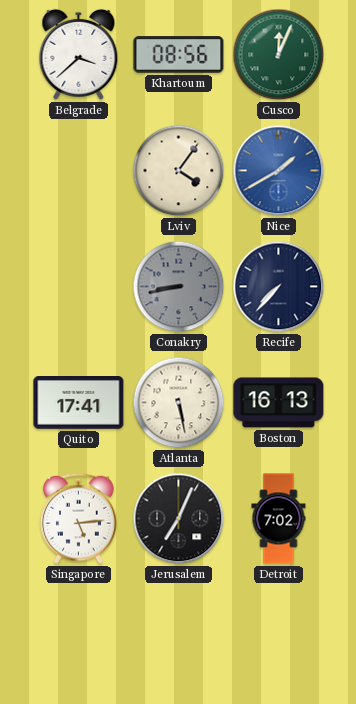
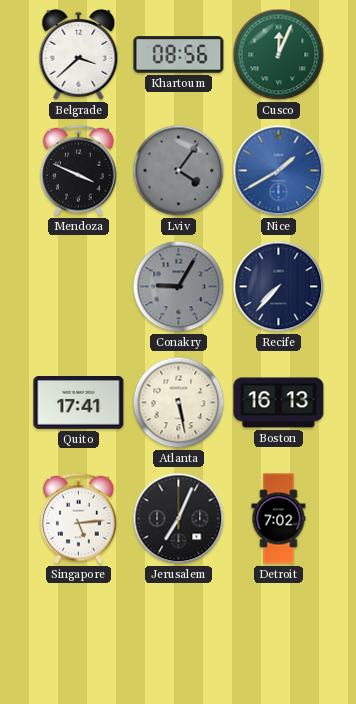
Mendoza: none -> 3:49
Lviv dial: cream -> grey
Conakry: 8:43 -> 9:05
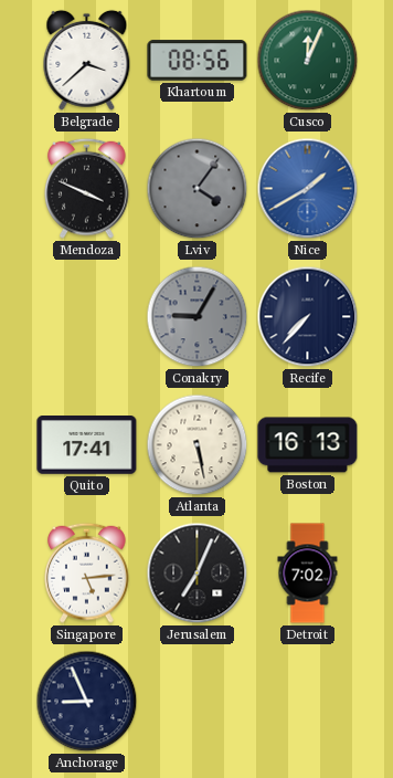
Anchorage: none -> 8:56
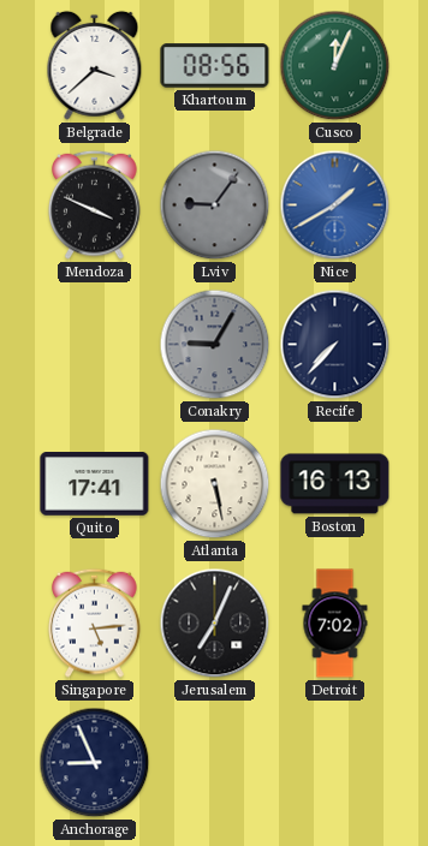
Lviv: 4:06 -> 9:06
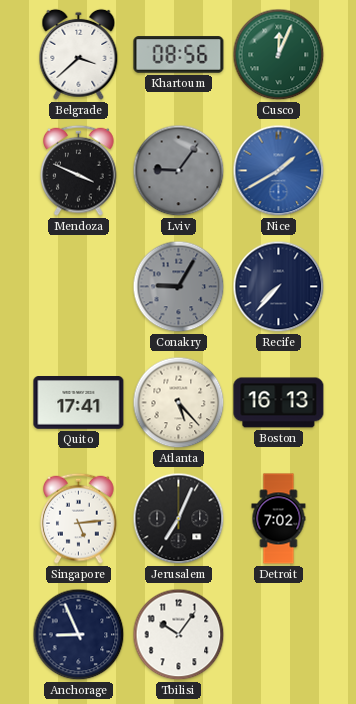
Atlanta: 5:28 -> 5:23
Tbilisi: none -> 10:06
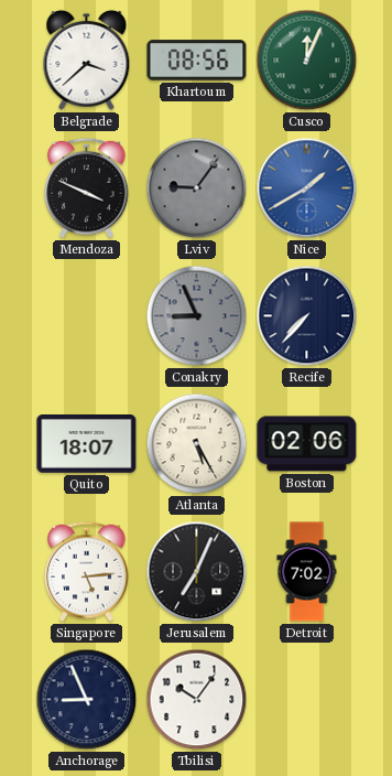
Conakry: 9:05 -> 8:56
Quito: 17:41 -> 18:07
Atlanta: 5:23 -> 5:25
Boston: 16:13 -> 02:06
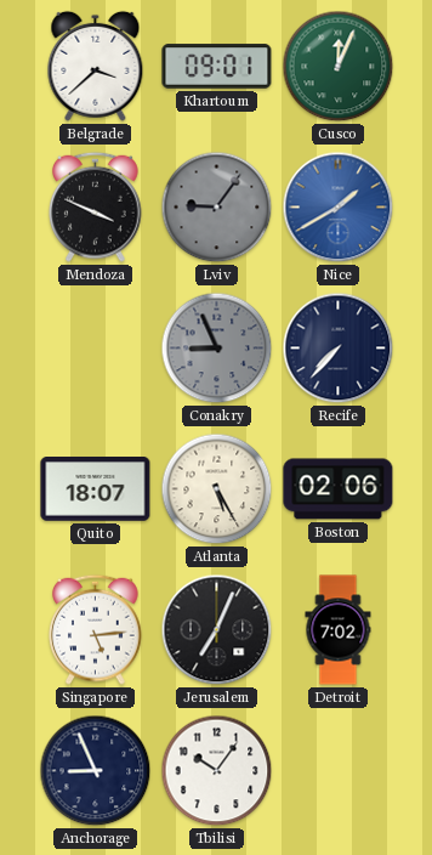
Khartoum: 08:56 -> 09:01
